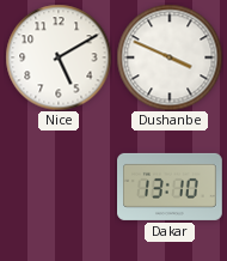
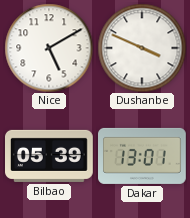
Bilbao: none -> 05:39
Dakar: 13:10 -> 13:01
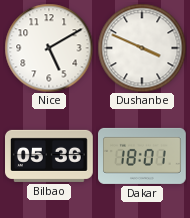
Bilbao: 05:39 -> 05:36
Dakar: 13:01 -> 18:01
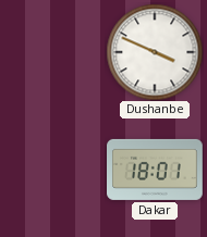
Nice: 5:10 -> none
Bilbao: 05:36 -> none
